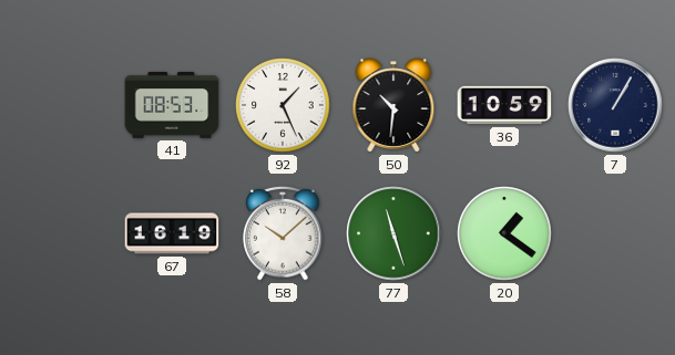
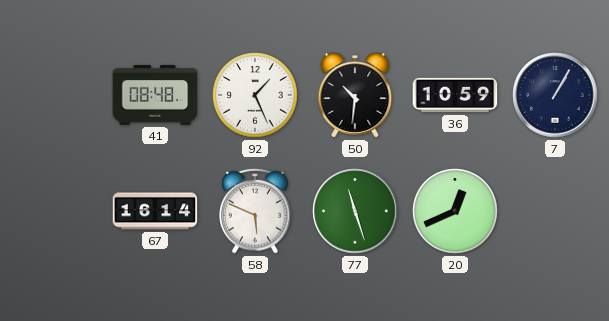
41: 08:53 -> 08:48
67: 16:19 -> 16:14
58: 10:08 -> 5:49
20: 1:21 -> 12:41
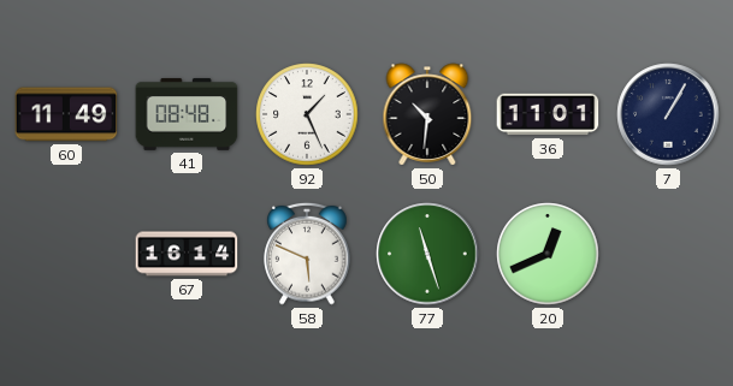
60: none -> 11:49
36: 10:59 -> 11:01
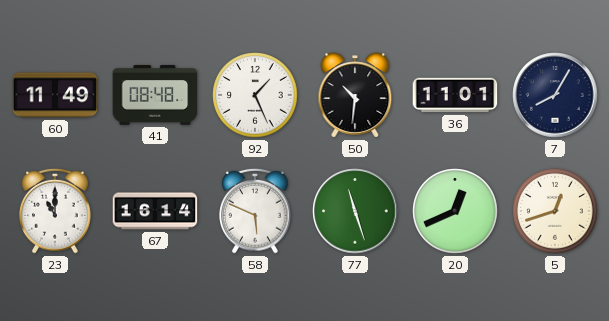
7: 1:05 -> 8:05
23: none -> 11:00
5: none -> 12:42
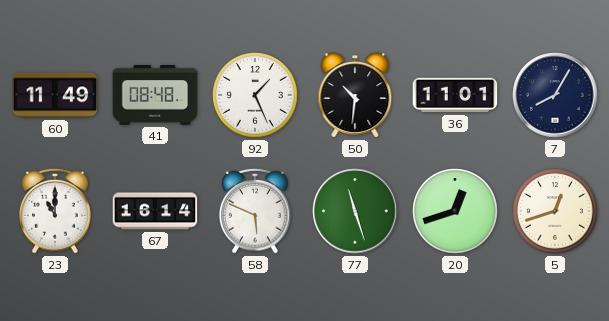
20: 12:41 -> 12:42
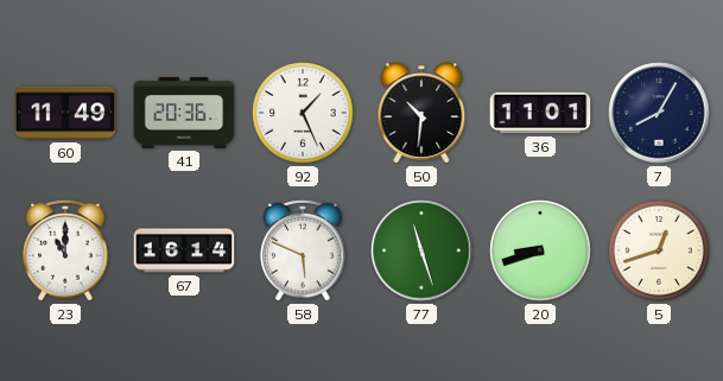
41: 08:48 -> 20:36
20: 12:42 -> 8:42
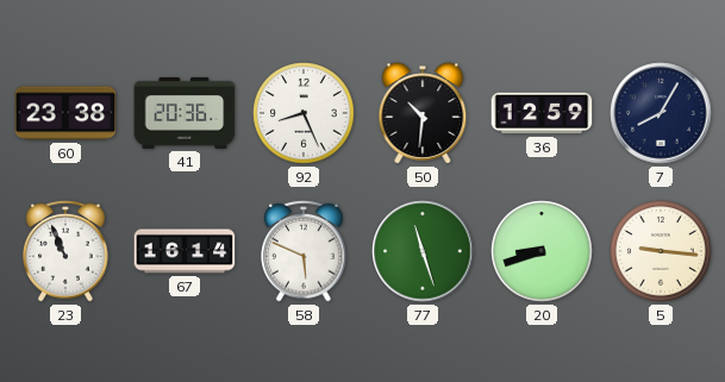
60: 11:49 -> 23:38
92: 1:26 -> 8:26
36: 11:01 -> 12:59
23: 11:00 -> 10:56
5: 12:42 -> 9:16
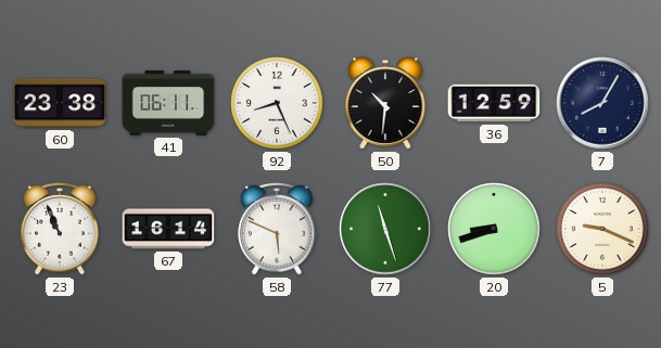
41: 20:36 -> 06:11
5: 9:16 -> 9:19
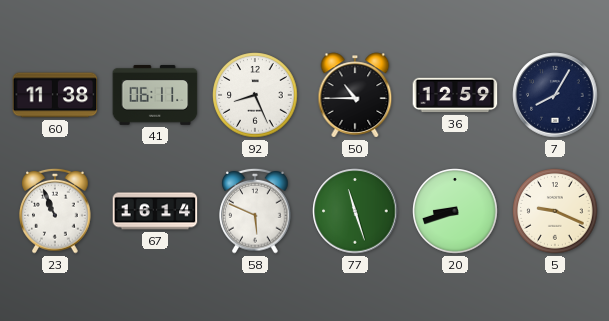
60: 23:38 -> 11:38
50: 10:31 -> 10:45
